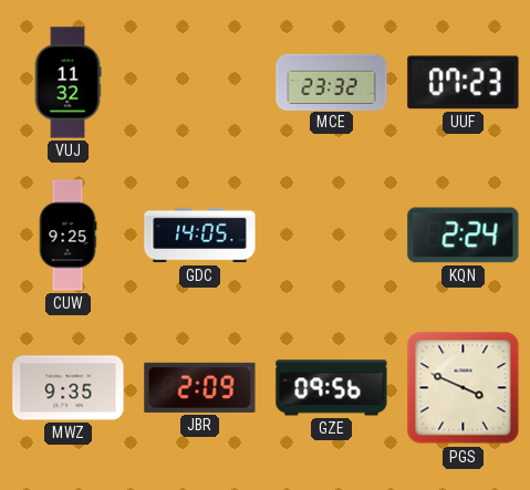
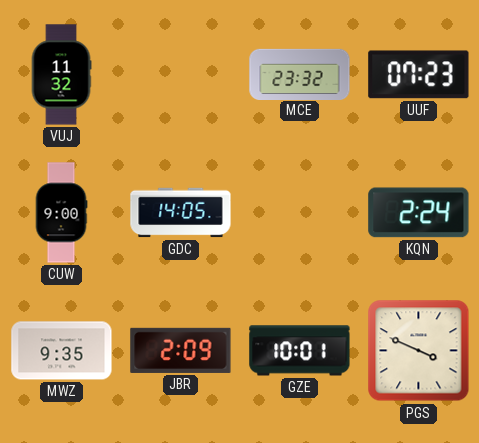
CUW: 9:25 -> 9:00
GZE: 09:56 -> 10:01
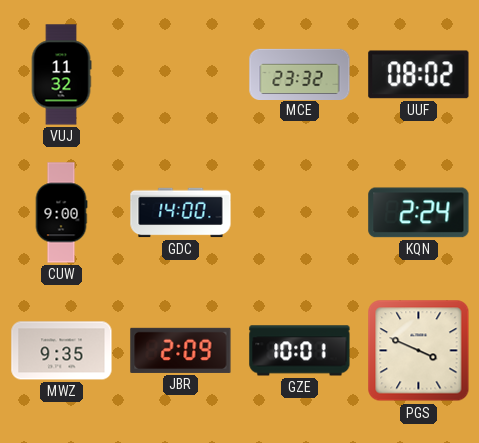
UUF: 07:23 -> 08:02
GDC: 14:05 -> 14:00
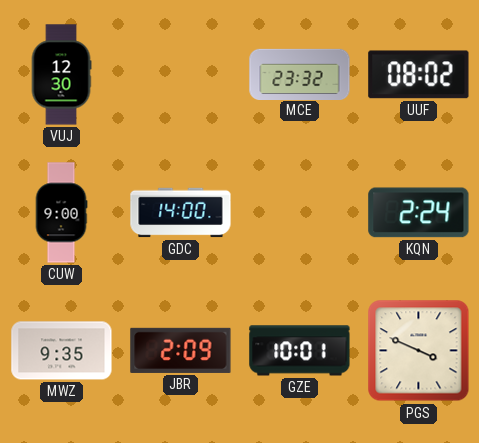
VUJ: 11:32 -> 12:30
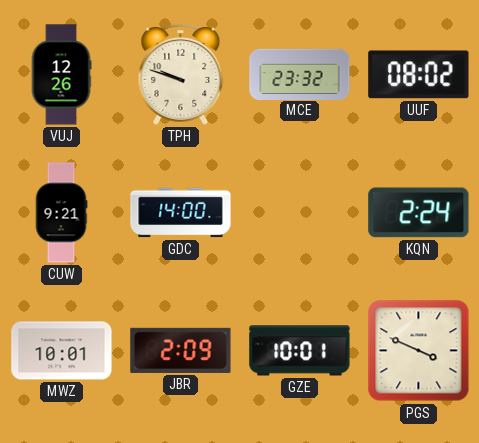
VUJ: 12:30 -> 12:26
TPH: none -> 9:48
CUW: 9:00 -> 9:21
MWZ: 9:35 -> 10:01
